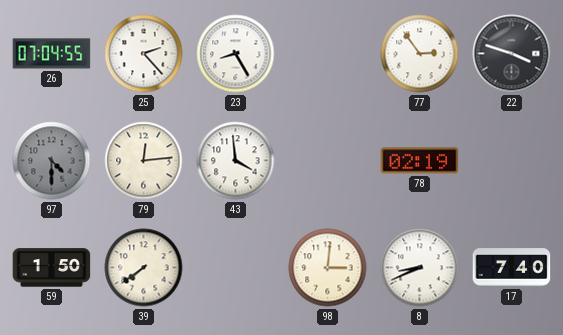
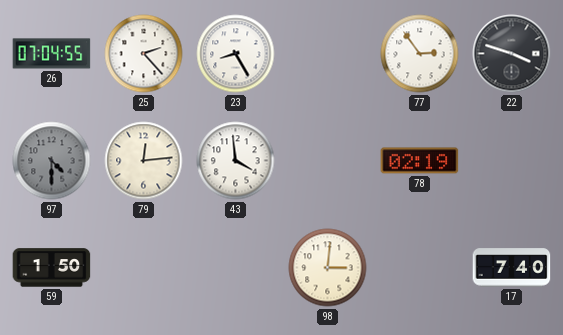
39: 7:39 -> none
8: 8:41 -> none
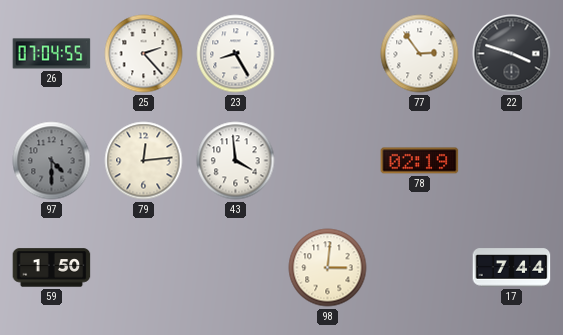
17: 7:40 -> 7:44
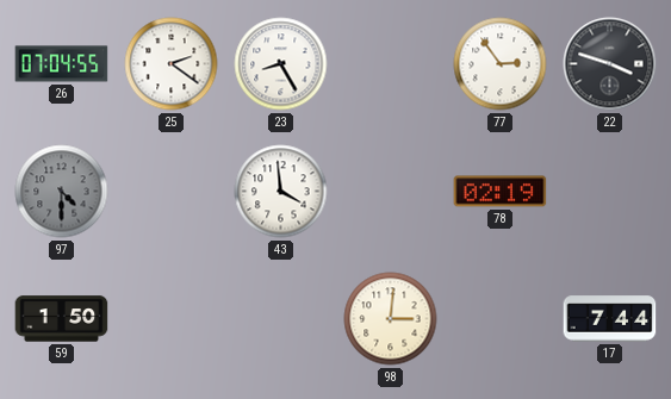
25: 2:23 -> 2:21
79: 12:14 -> none
